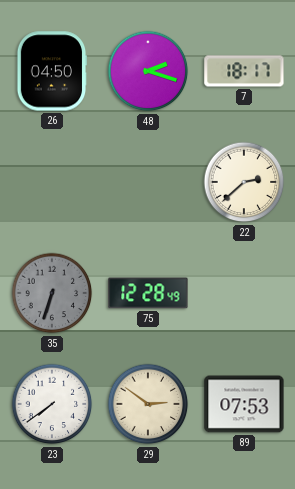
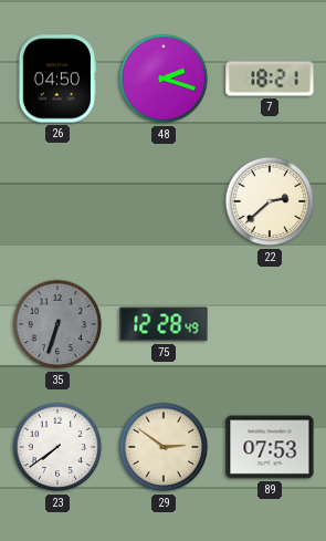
7: 18:17 -> 18:21
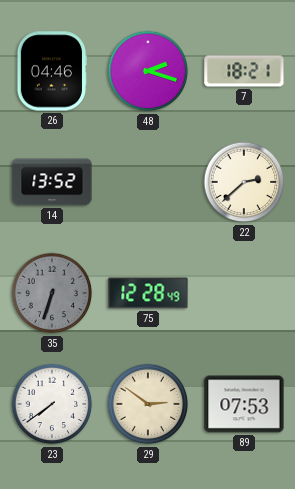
26: 04:50 -> 04:46
14: none -> 13:52
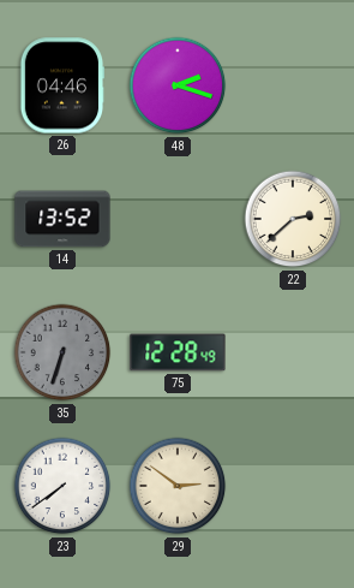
7: 18:21 -> none
89: 07:53 -> none
